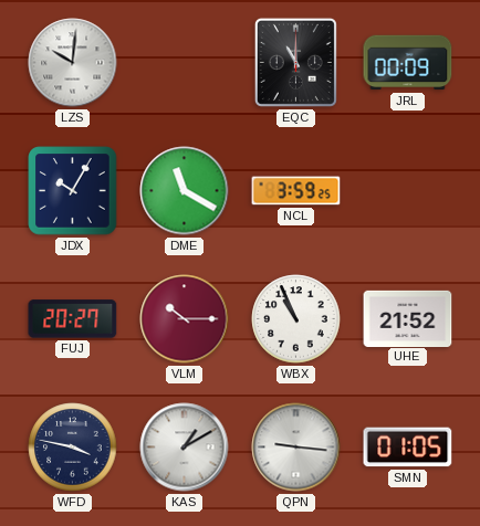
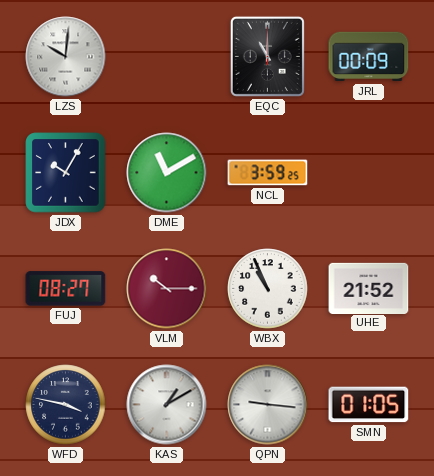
DME: 11:20 -> 11:10
FUJ: 20:27 -> 08:27
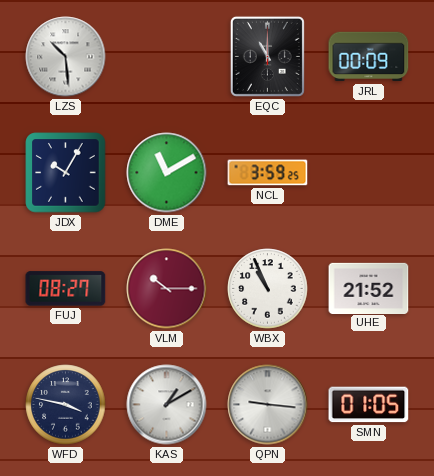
LZS: 10:01 -> 10:29
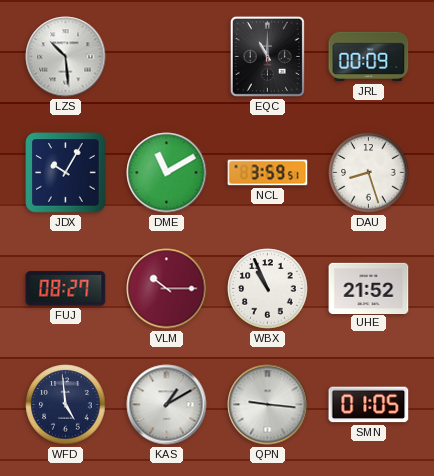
NCL: 3:59:25 -> 3:59:51
DAU: none -> 8:27
WFD: 3:47 -> 4:59
